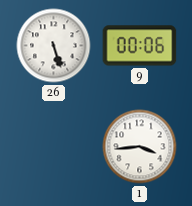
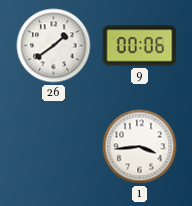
26: 5:27 -> 1:39
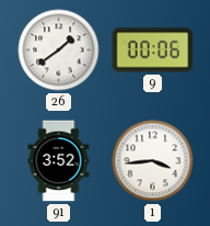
91: none -> 3:52
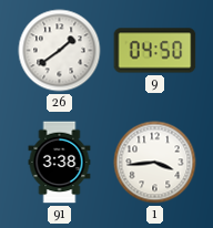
9: 00:06 -> 04:50
91: 3:52 -> 3:38
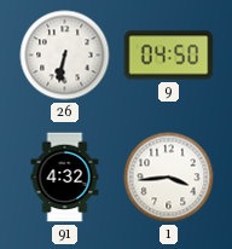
26: 1:39 -> 6:32
91: 3:38 -> 4:32
